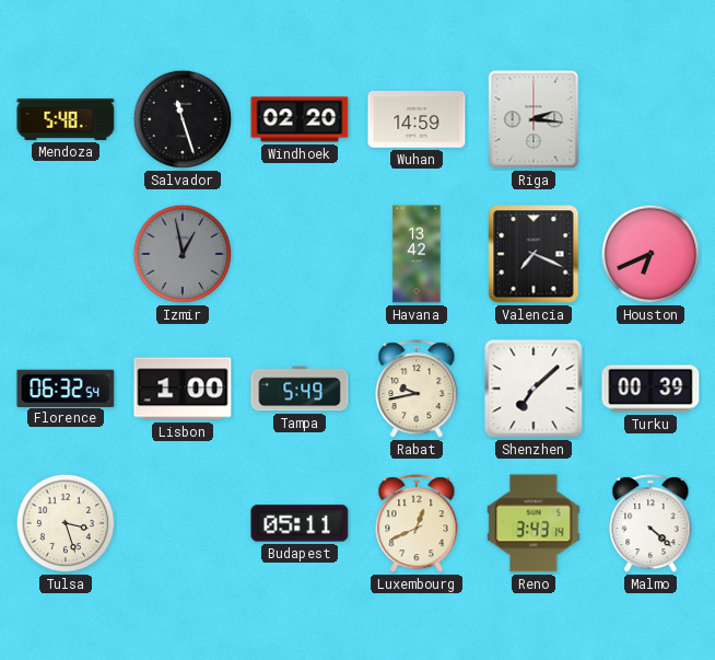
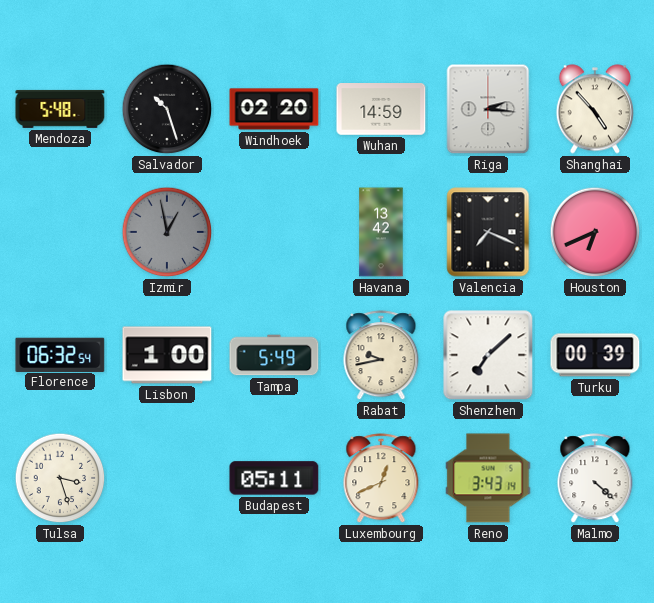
Salvador: 11:27 -> 10:27
Shanghai: none -> 4:53
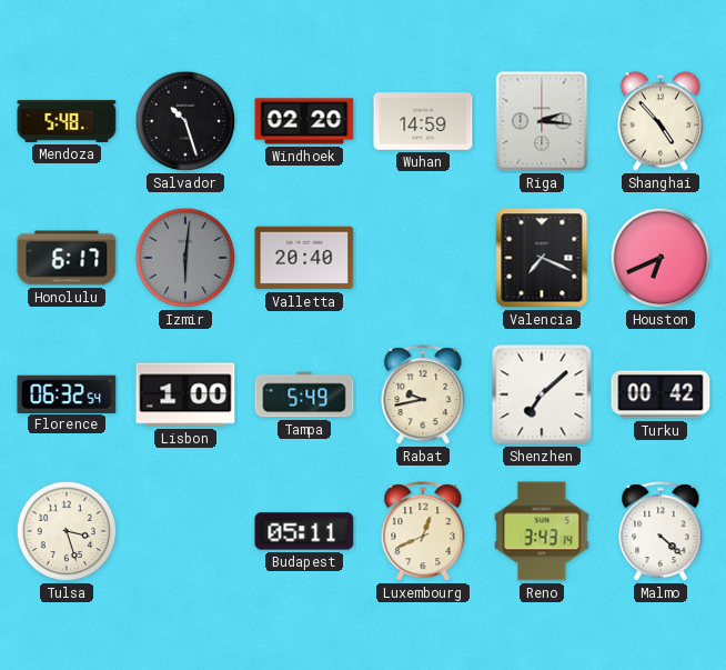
Honolulu: none -> 6:17
Izmir: 12:58 -> 6:01
Valletta: none -> 20:40
Havana: 13:42 -> none
Turku: 00:39 -> 00:42
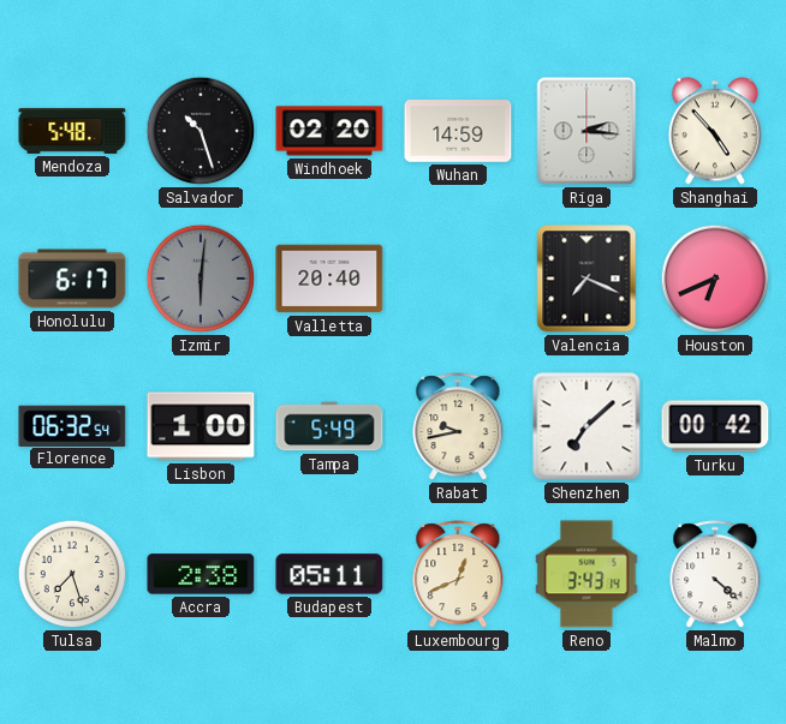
Tulsa: 3:27 -> 7:27
Accra: none -> 2:38
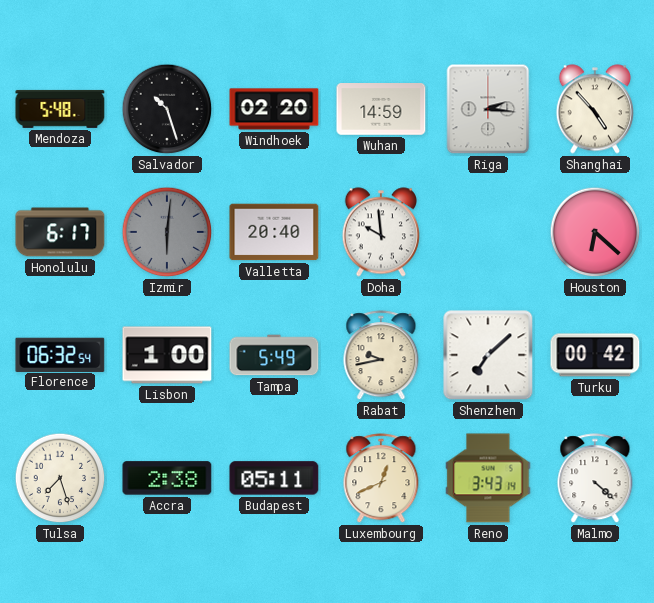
Doha: none -> 9:59
Valencia: 7:19 -> none
Houston: 6:41 -> 6:22
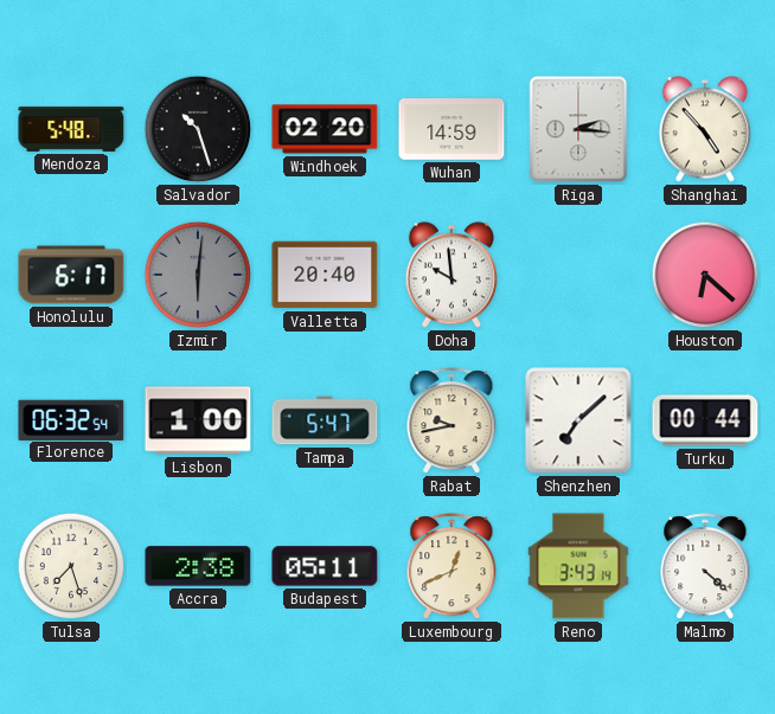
Tampa: 5:49 -> 5:47
Turku: 00:42 -> 00:44
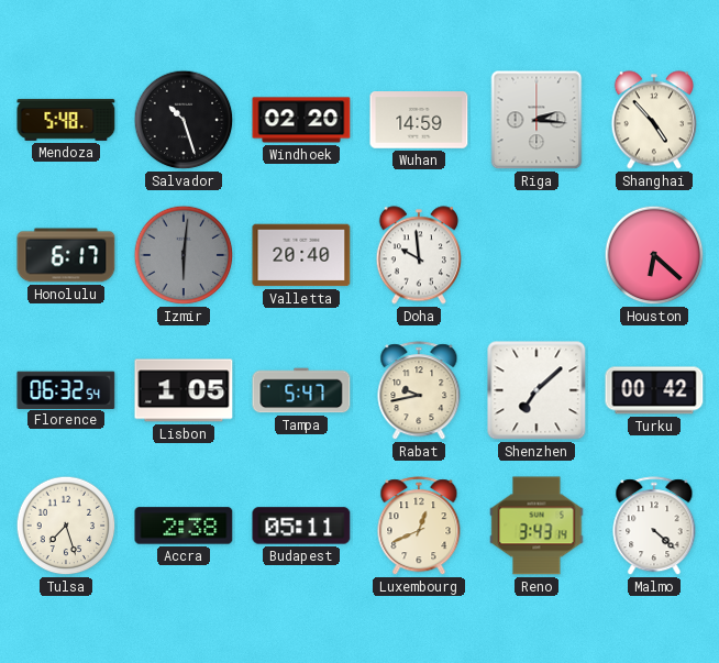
Lisbon: 1:00 -> 1:05
Turku: 00:44 -> 00:42
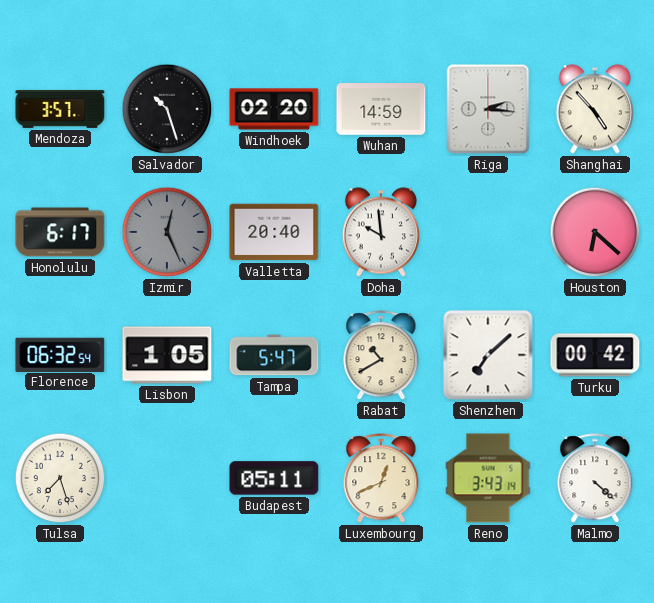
Mendoza: 5:48 -> 3:57
Izmir: 6:01 -> 12:26
Rabat: 9:43 -> 10:40
Accra: 2:38 -> none
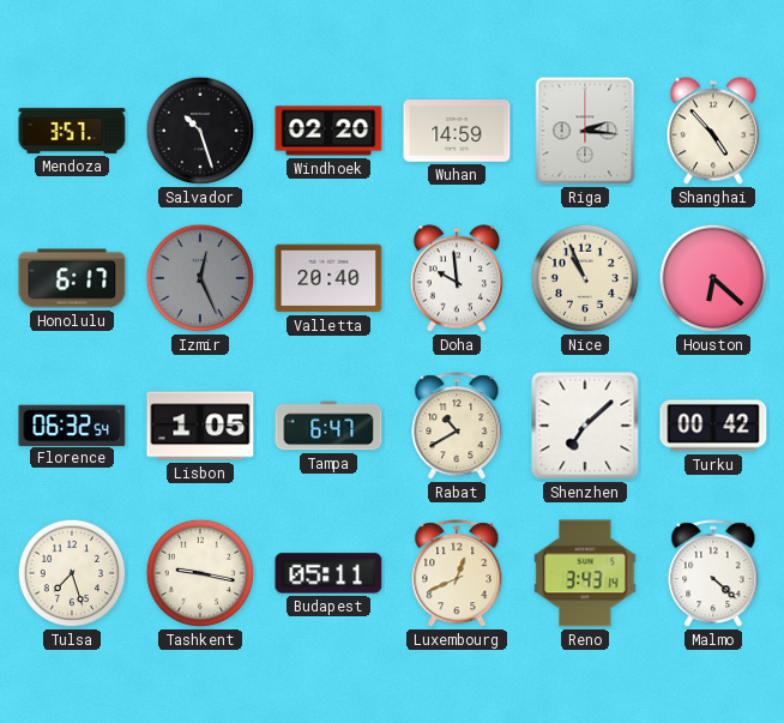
Nice: none -> 10:56
Tampa: 5:47 -> 6:47
Tashkent: none -> 9:17
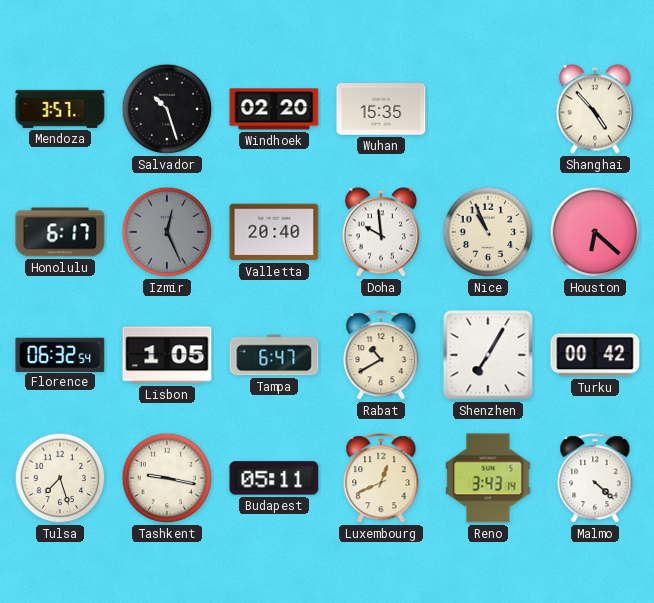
Wuhan: 14:59 -> 15:35
Riga: 2:16 -> none
Shenzhen: 7:08 -> 7:05
